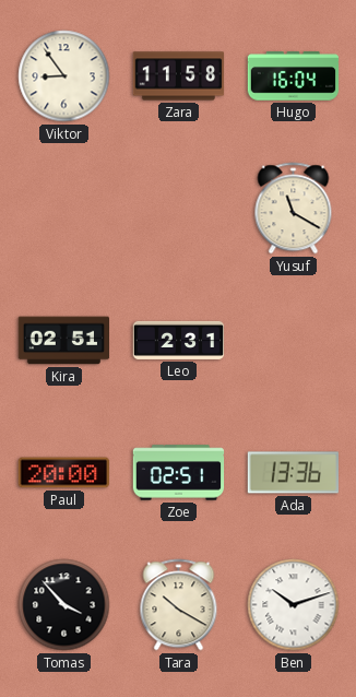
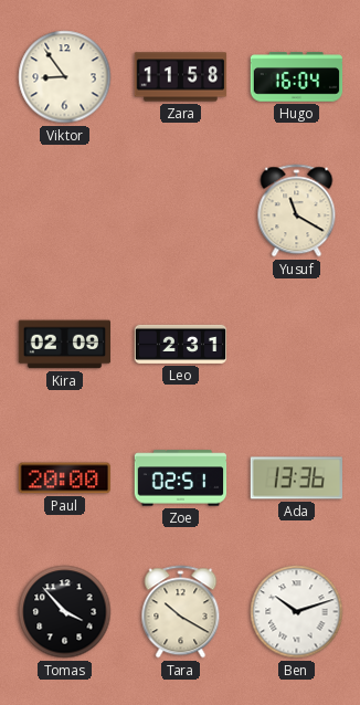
Kira: 02:51 -> 02:09
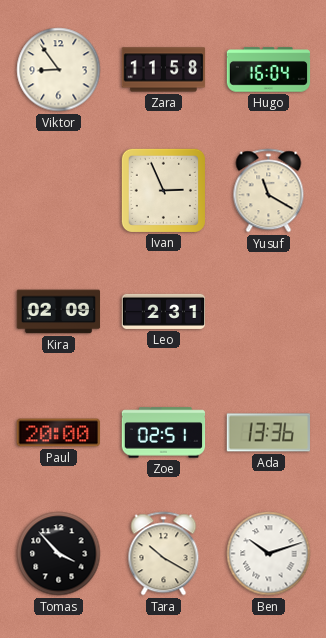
Ivan: none -> 2:56
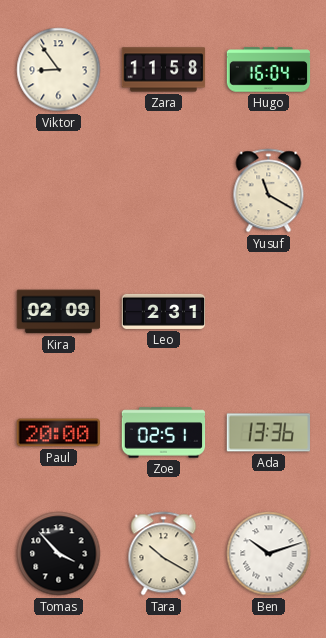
Ivan: 2:56 -> none
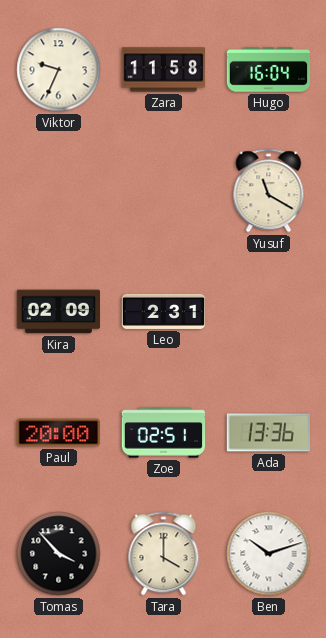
Viktor: 8:54 -> 9:34
Tara: 10:20 -> 4:00
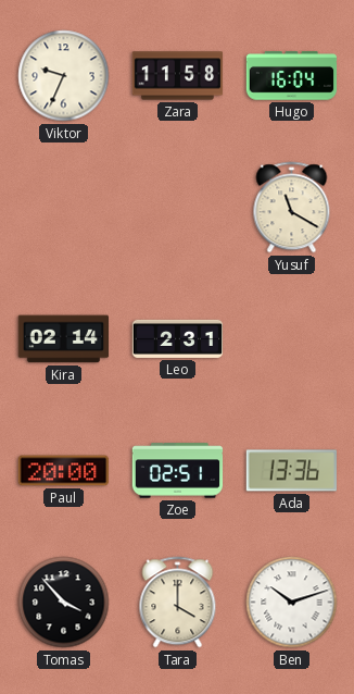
Kira: 02:09 -> 02:14
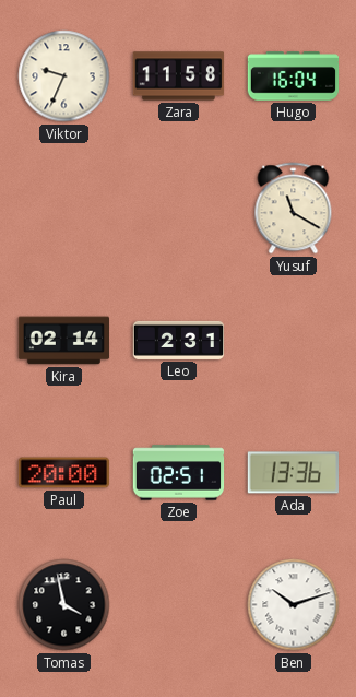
Tomas: 3:53 -> 3:58
Tara: 4:00 -> none
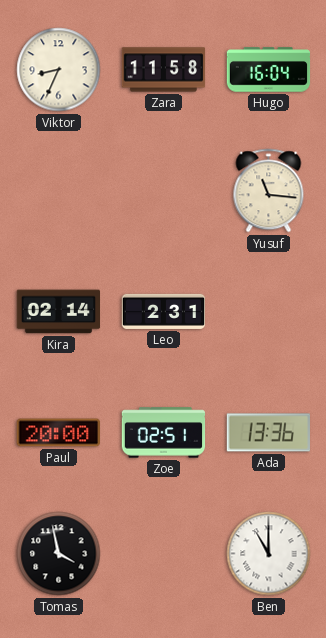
Viktor: 9:34 -> 8:34
Yusuf: 11:20 -> 11:16
Ben: 10:12 -> 11:00
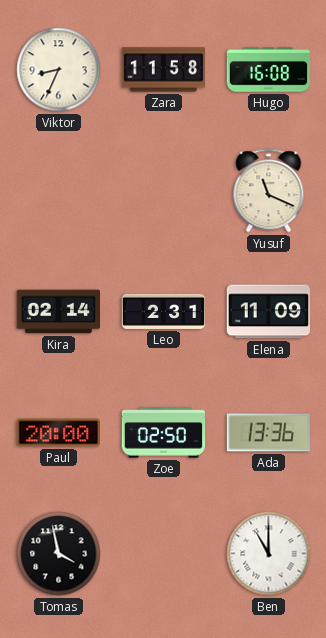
Hugo: 16:04 -> 16:08
Yusuf: 11:16 -> 11:19
Elena: none -> 11:09
Zoe: 02:51 -> 02:50
